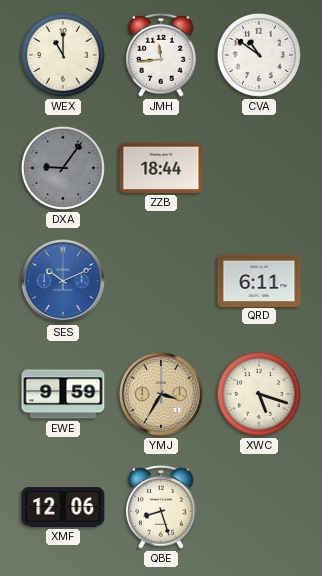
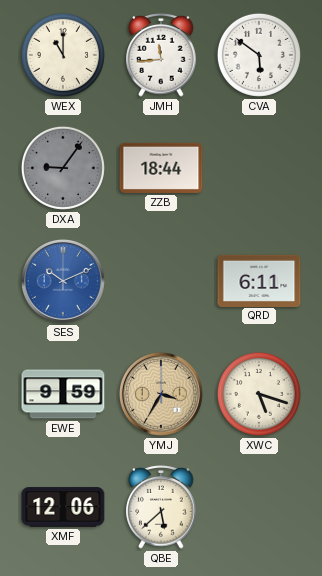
CVA: 10:51 -> 5:51
QBE: 8:27 -> 5:38
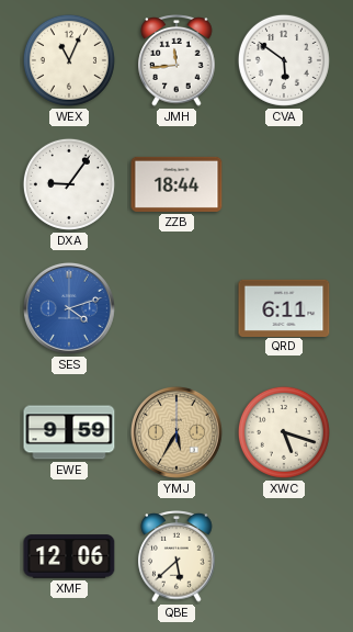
WEX: 11:00 -> 11:04
DXA dial: grey -> white
SES: 10:11 -> 4:12
YMJ: 3:35 -> 5:35
